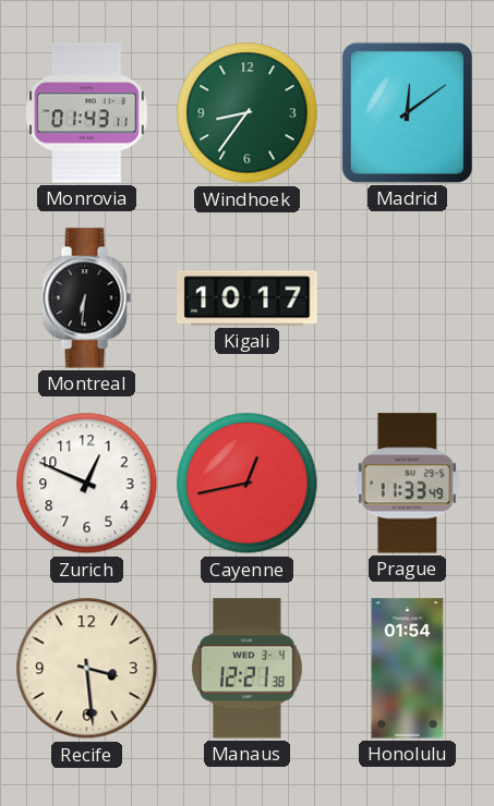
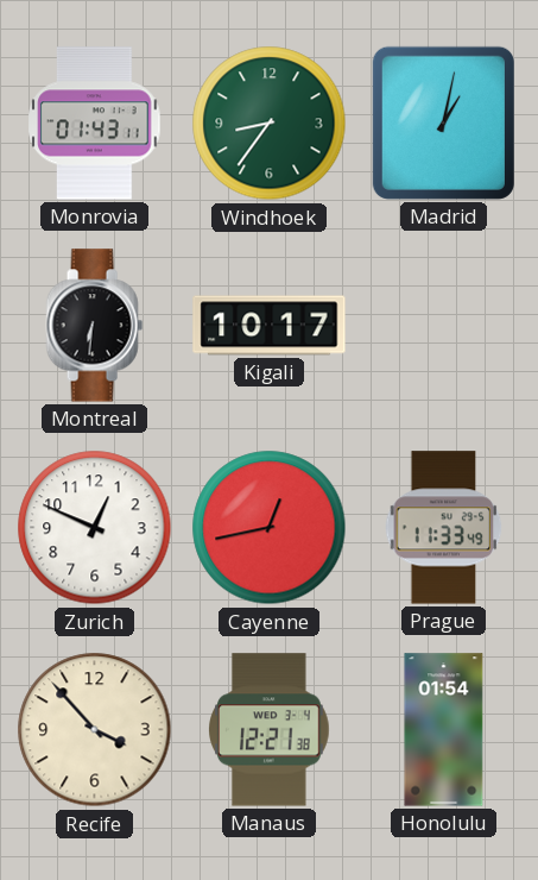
Madrid: 12:09 -> 1:02
Recife: 3:29 -> 3:53
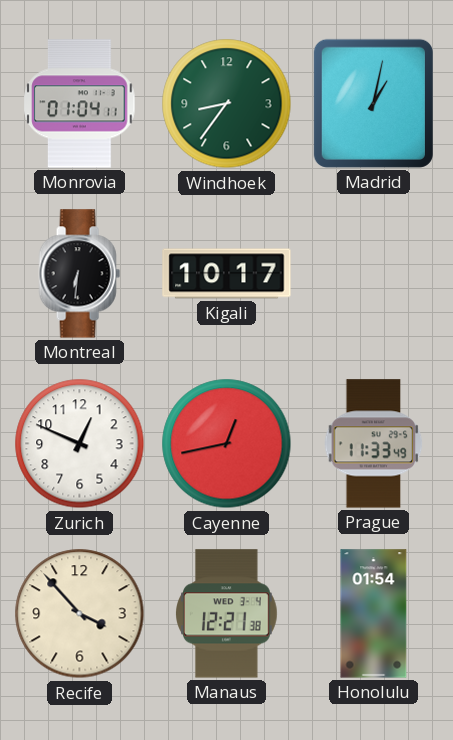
Monrovia: 01:43 -> 01:04
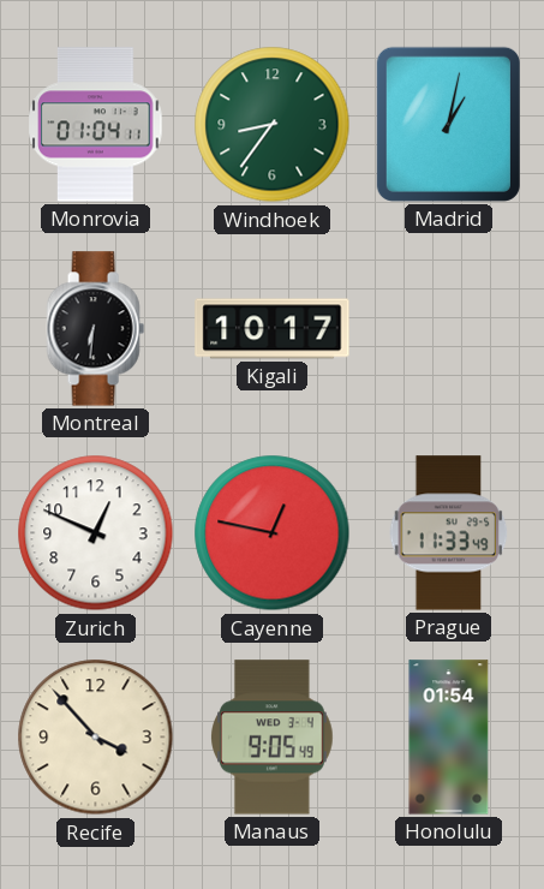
Cayenne: 12:43 -> 12:47
Manaus: 12:21 -> 9:05
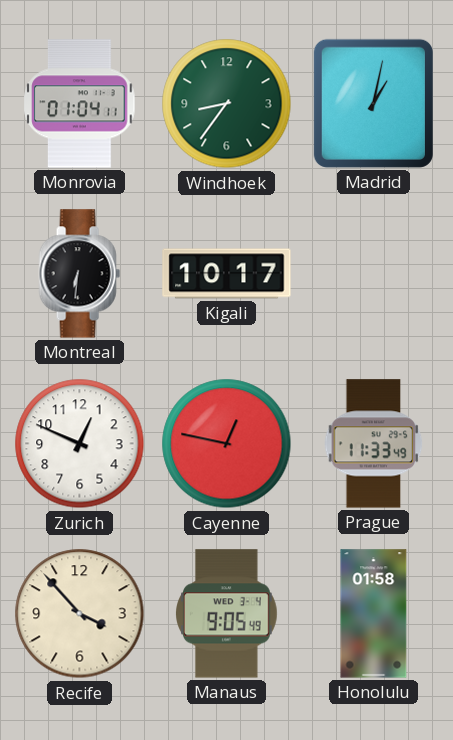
Honolulu: 01:54 -> 01:58
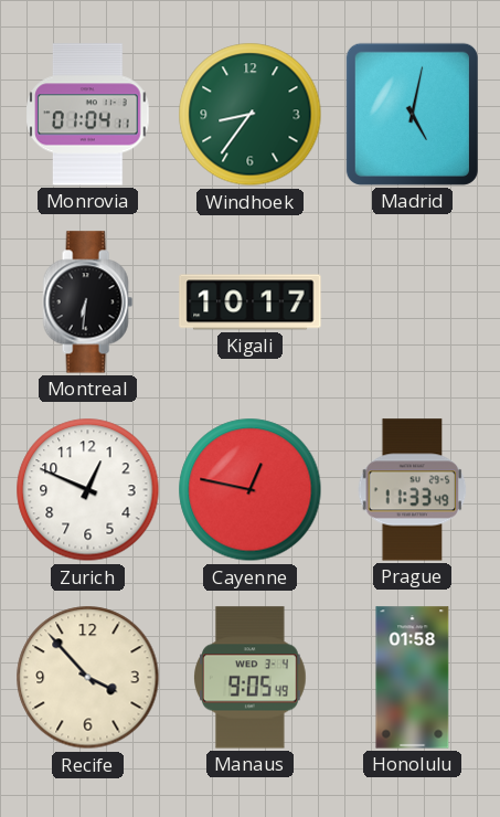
Madrid: 1:02 -> 5:02
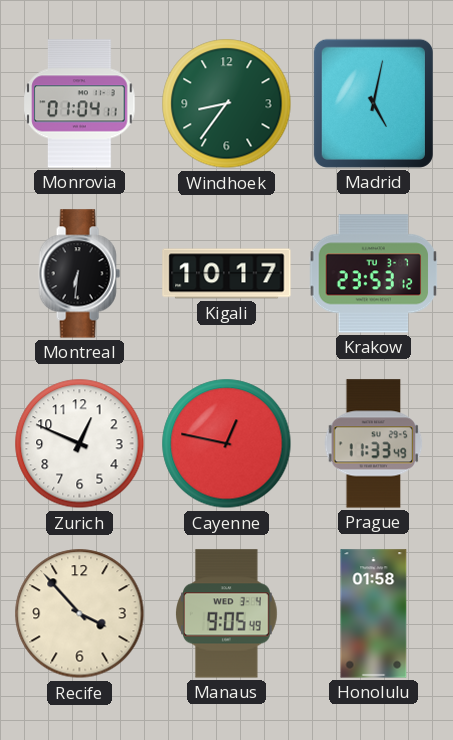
Krakow: none -> 23:53
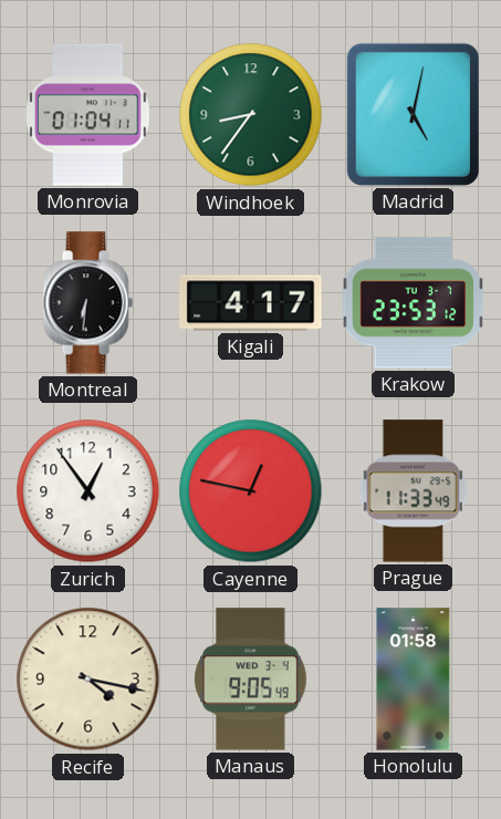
Kigali: 10:17 -> 4:17
Zurich: 12:49 -> 12:54
Recife: 3:53 -> 4:17
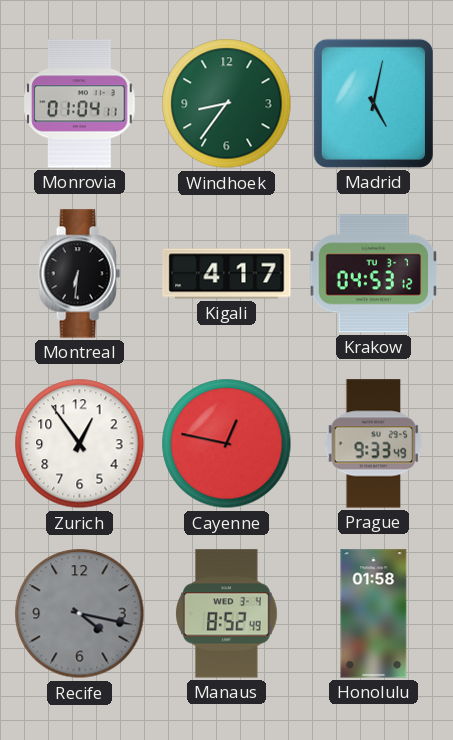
Krakow: 23:53 -> 04:53
Prague: 11:33 -> 9:33
Recife dial: cream -> grey
Manaus: 9:05 -> 8:52
